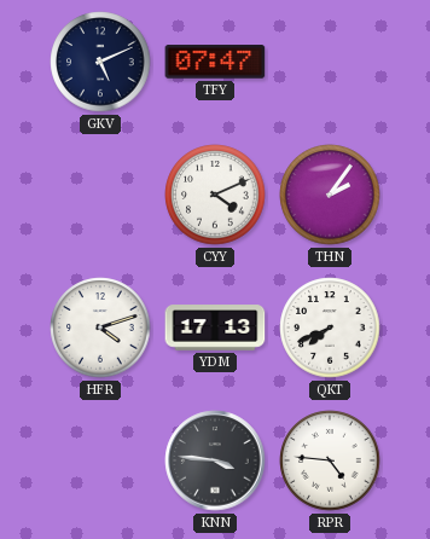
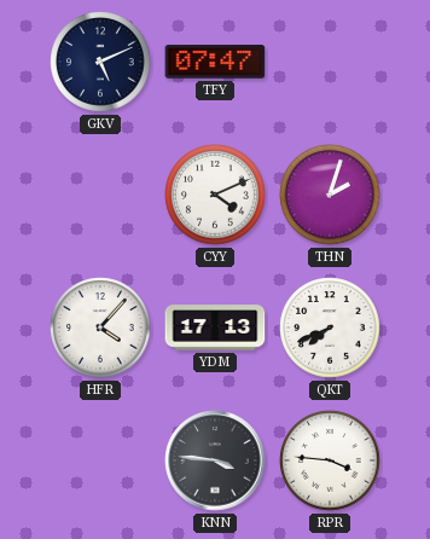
THN: 2:06 -> 2:03
HFR: 4:12 -> 4:07
RPR: 4:46 -> 3:46
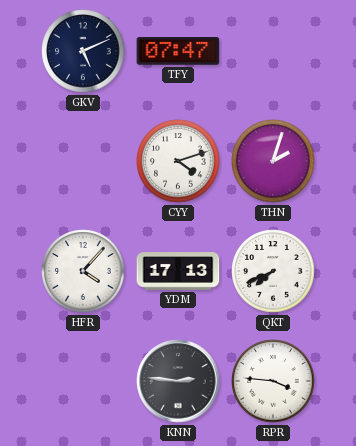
CYY: 4:11 -> 4:12
KNN: 3:46 -> 2:46
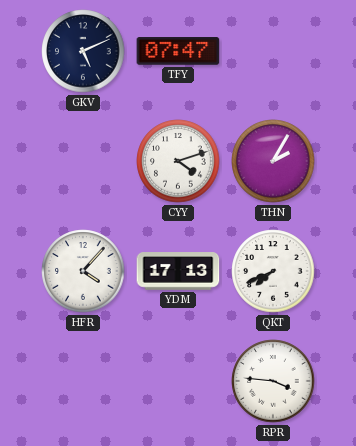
THN: 2:03 -> 2:05
KNN: 2:46 -> none
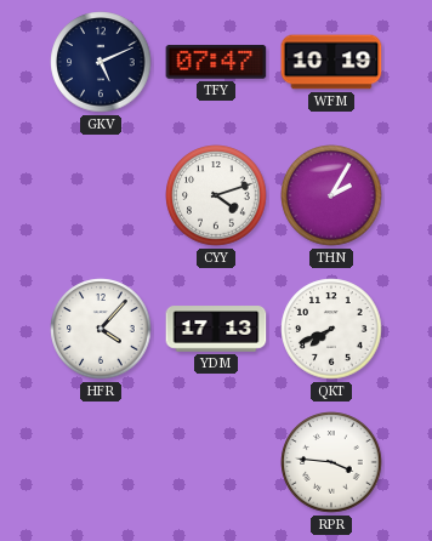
WFM: none -> 10:19
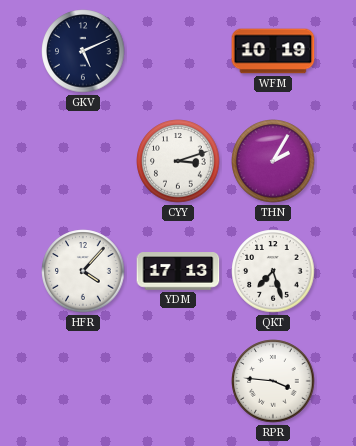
TFY: 07:47 -> none
CYY: 4:12 -> 3:12
QKT: 7:41 -> 7:27
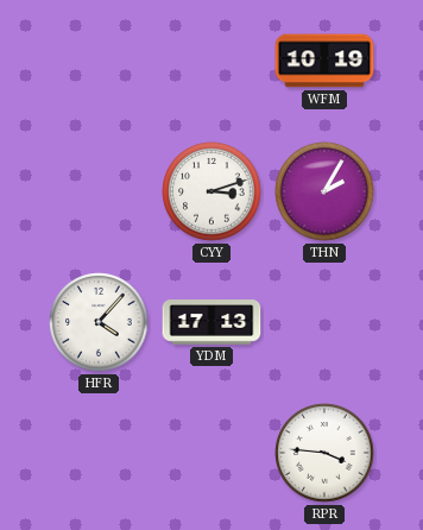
GKV: 5:11 -> none
QKT: 7:27 -> none
